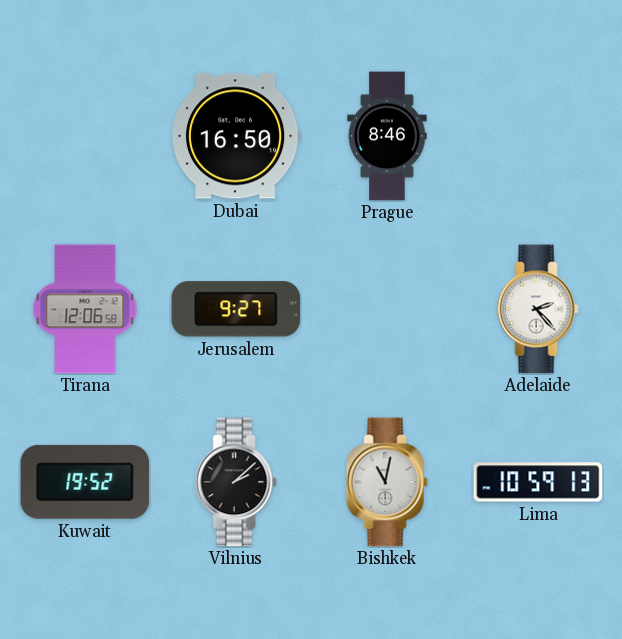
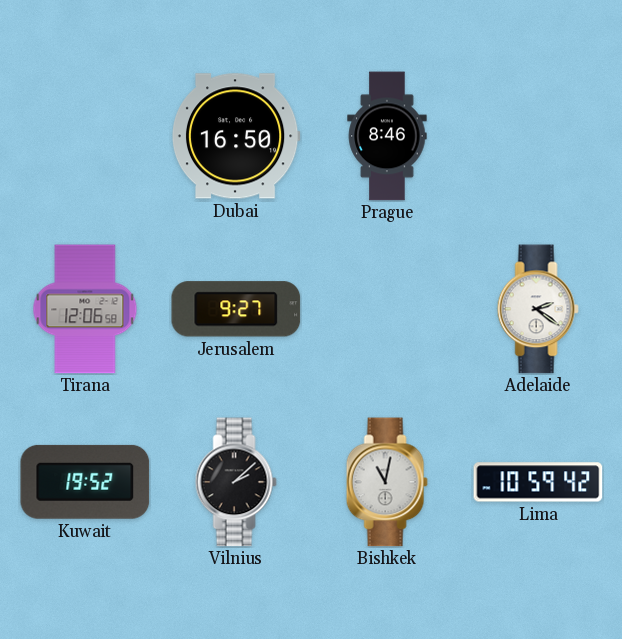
Adelaide: 2:23 -> 2:21
Lima: 10:59:13 -> 10:59:42
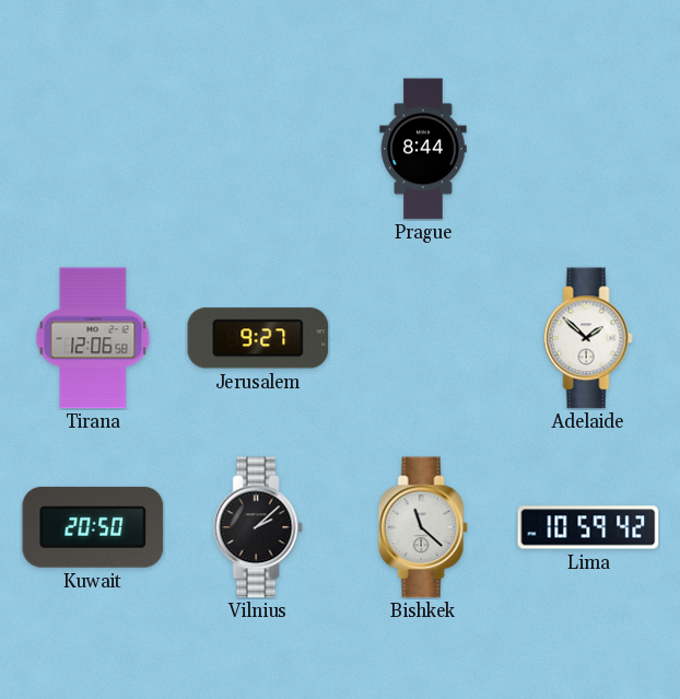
Dubai: 16:50 -> none
Prague: 8:46 -> 8:44
Adelaide: 2:21 -> 1:52
Kuwait: 19:52 -> 20:50
Bishkek: 11:02 -> 11:22
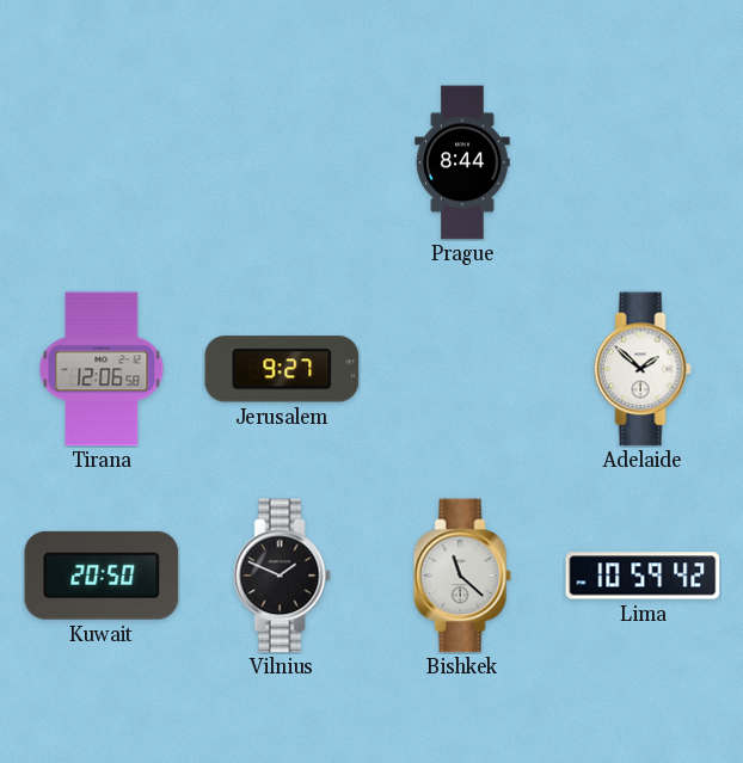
Vilnius: 2:08 -> 1:49
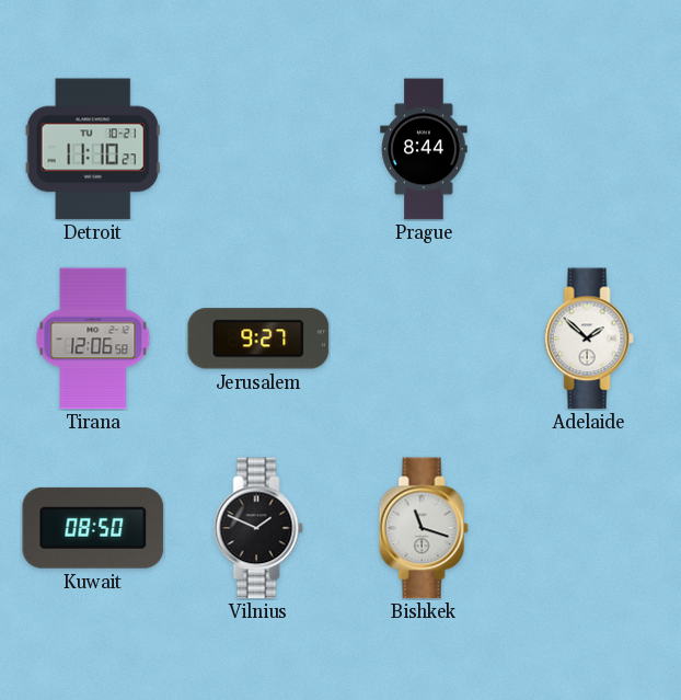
Detroit: none -> 11:10
Kuwait: 20:50 -> 08:50
Bishkek: 11:22 -> 11:18
Lima: 10:59 -> none
